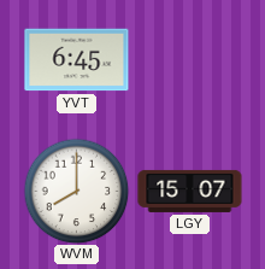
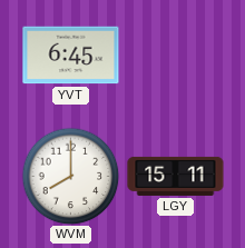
LGY: 15:07 -> 15:11
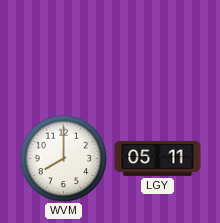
YVT: 6:45 -> none
LGY: 15:11 -> 05:11
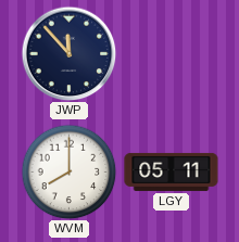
JWP: none -> 11:53
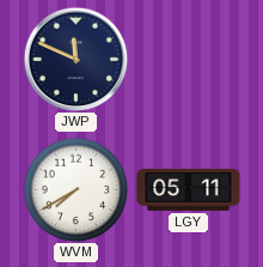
JWP: 11:53 -> 11:49
WVM: 8:00 -> 7:40
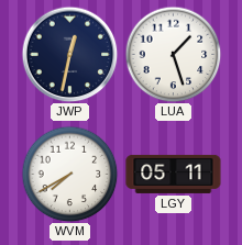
JWP: 11:49 -> 12:32
LUA: none -> 1:27
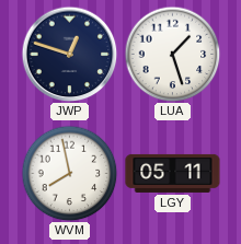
JWP: 12:32 -> 12:48
WVM: 7:40 -> 7:58
